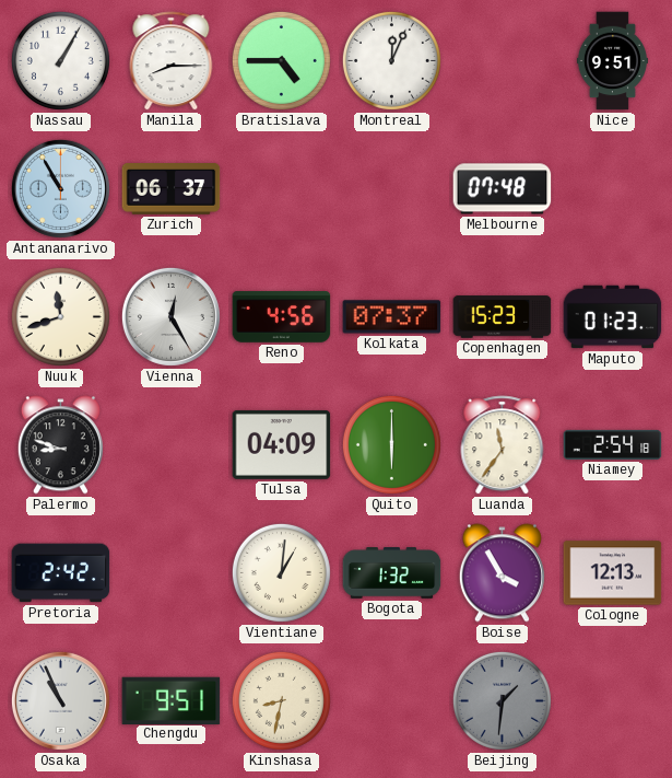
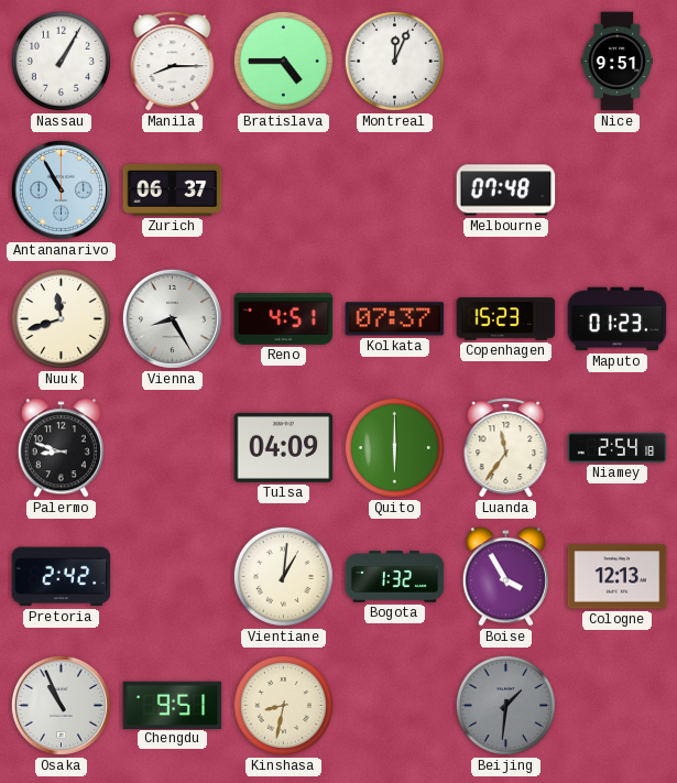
Vienna: 12:25 -> 8:25
Reno: 4:56 -> 4:51
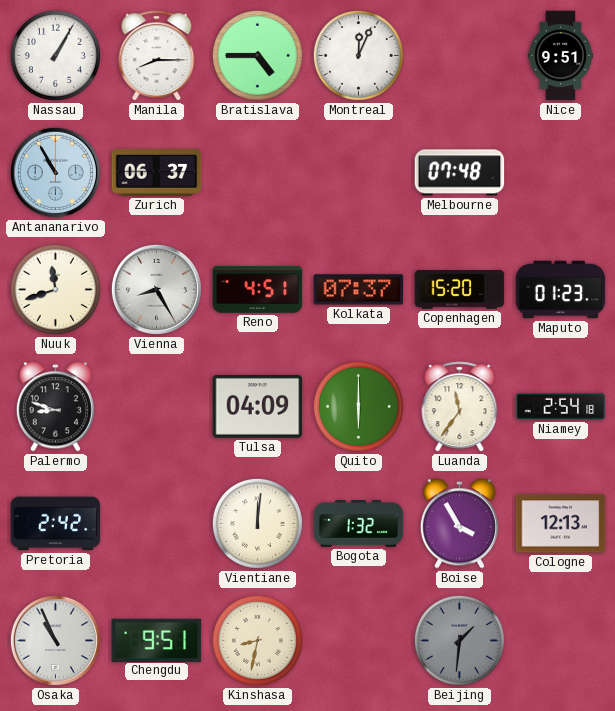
Copenhagen: 15:23 -> 15:20
Vientiane: 1:01 -> 12:01
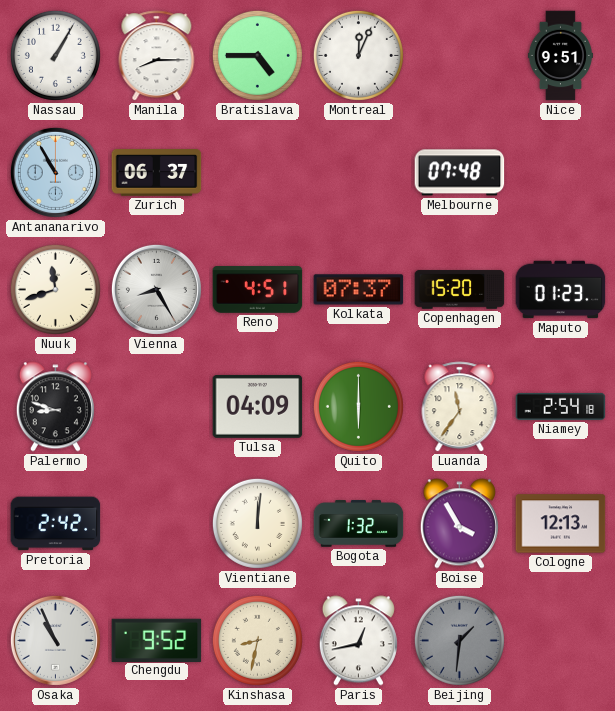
Chengdu: 9:51 -> 9:52
Paris: none -> 12:43
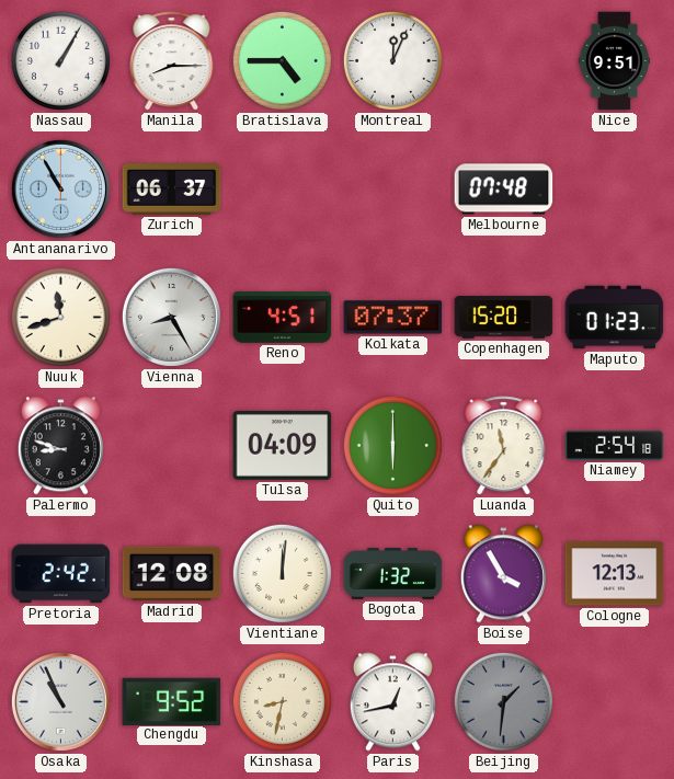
Madrid: none -> 12:08
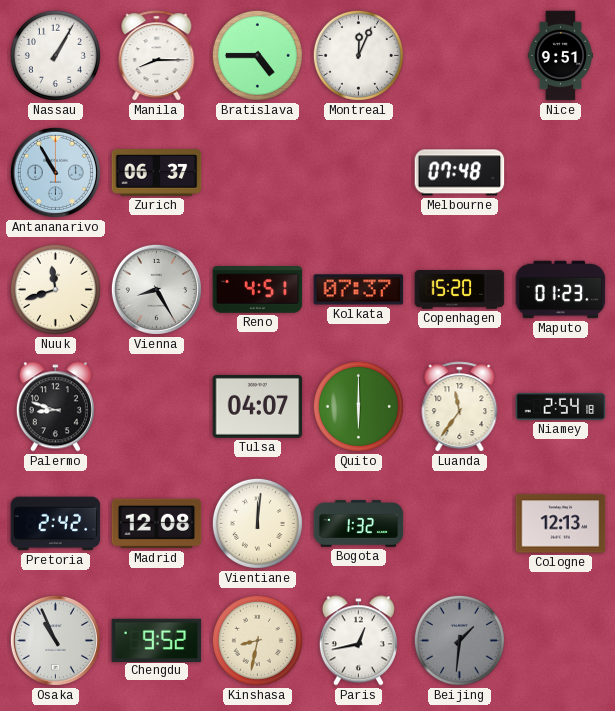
Tulsa: 04:09 -> 04:07
Boise: 3:55 -> none
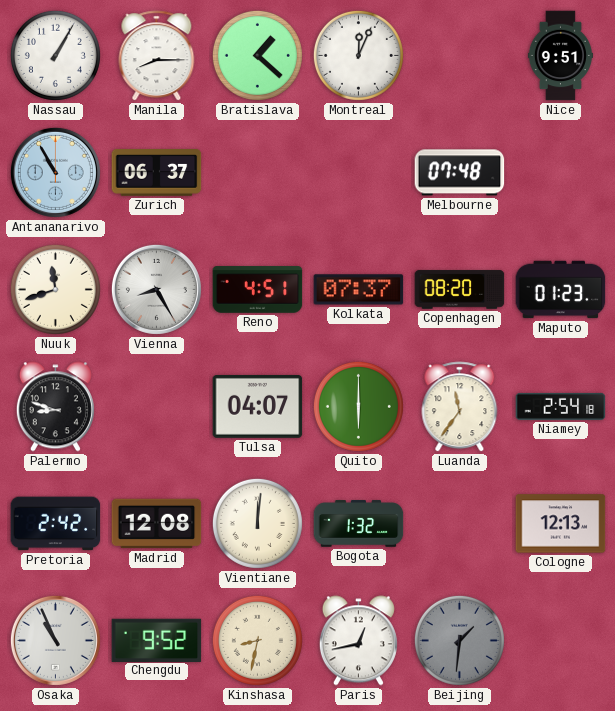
Bratislava: 4:45 -> 1:22
Copenhagen: 15:20 -> 08:20
